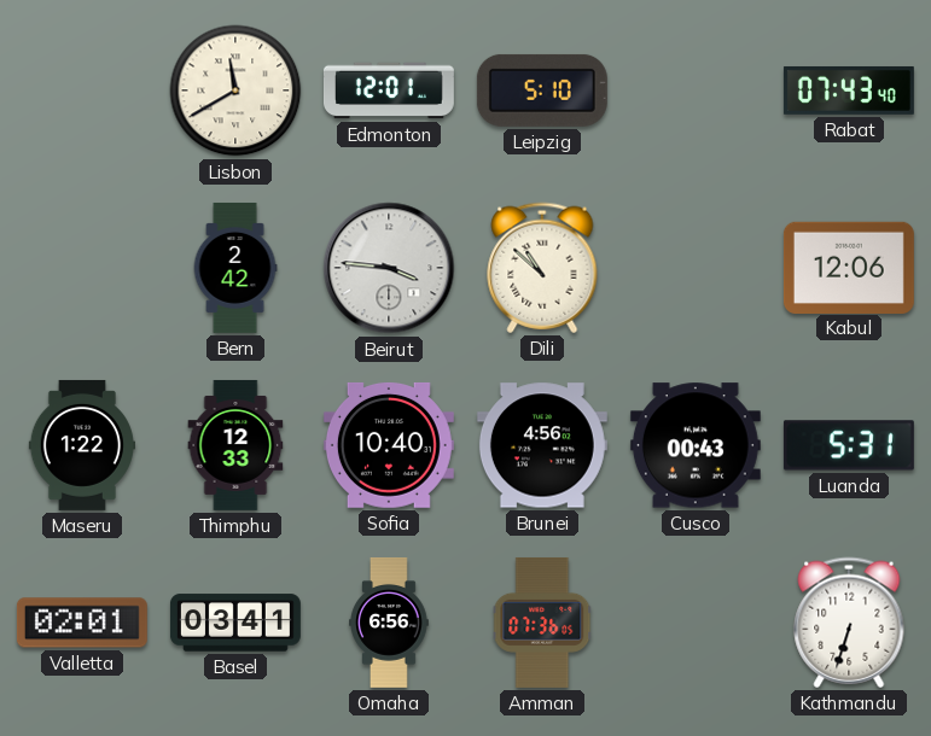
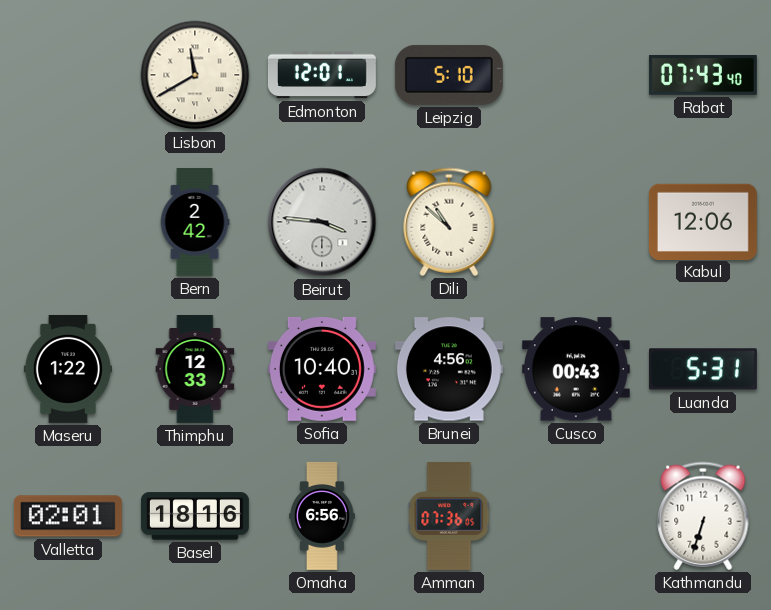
Basel: 03:41 -> 18:16
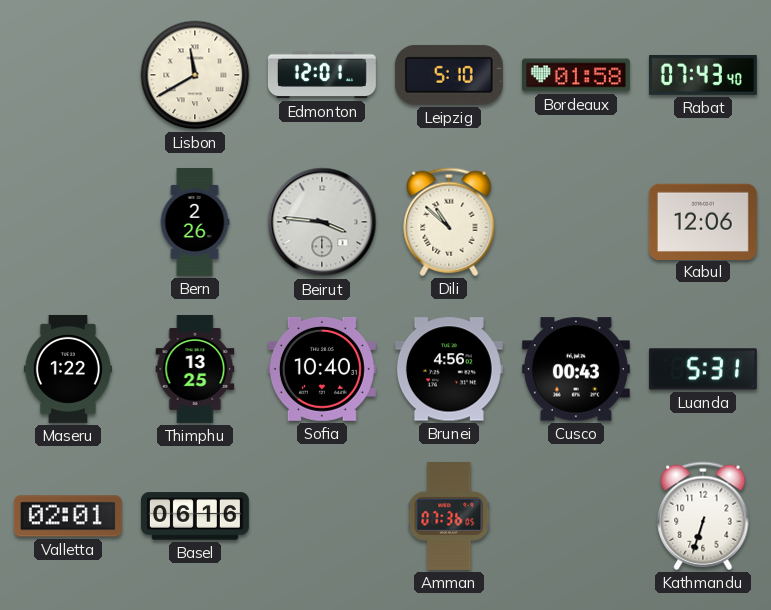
Bordeaux: none -> 01:58
Bern: 2:42 -> 2:26
Thimphu: 12:33 -> 13:25
Basel: 18:16 -> 06:16
Omaha: 6:56 -> none
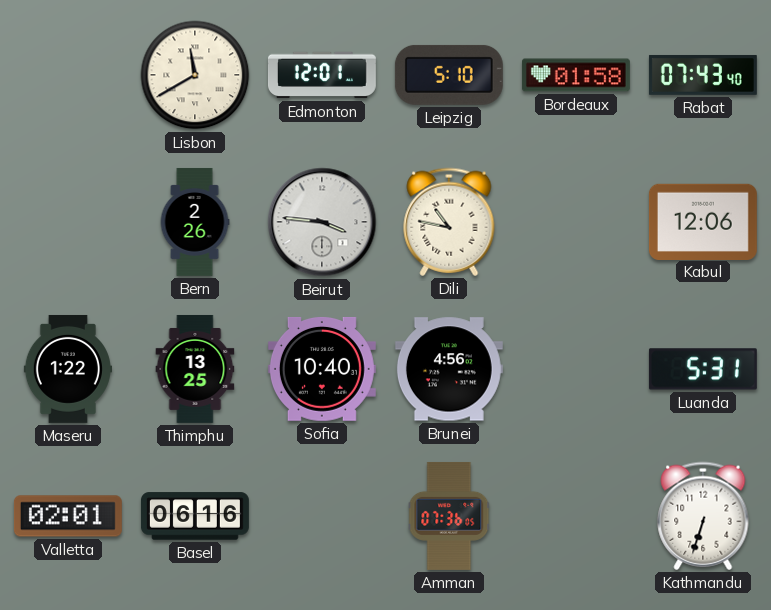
Dili: 10:52 -> 10:47
Cusco: 00:43 -> none
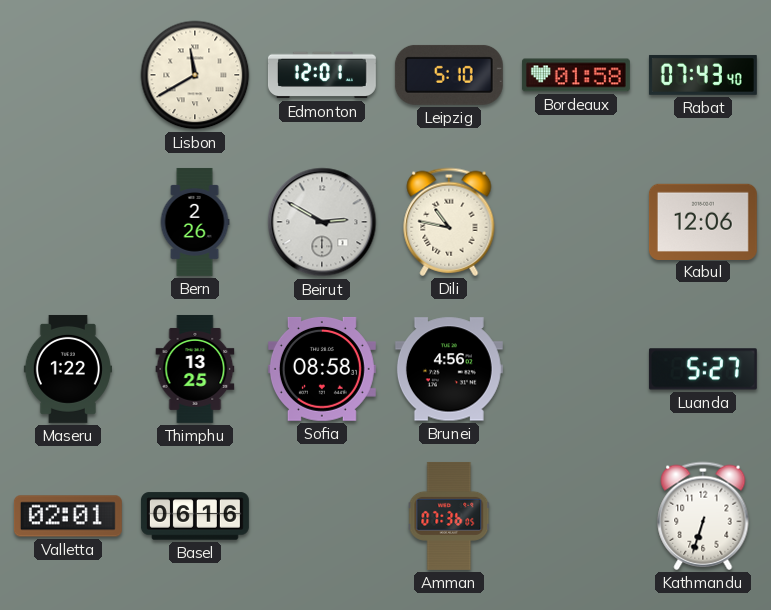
Beirut: 3:46 -> 2:50
Sofia: 10:40 -> 08:58
Luanda: 5:31 -> 5:27
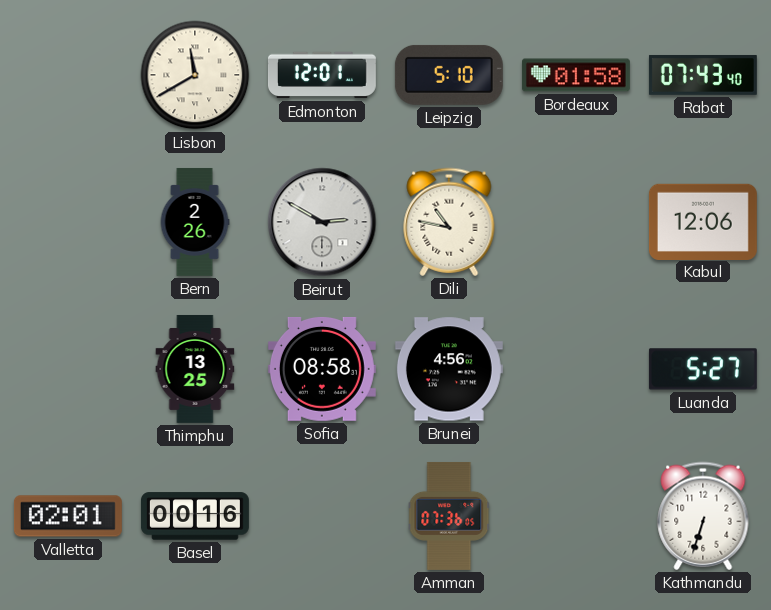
Maseru: 1:22 -> none
Basel: 06:16 -> 00:16
